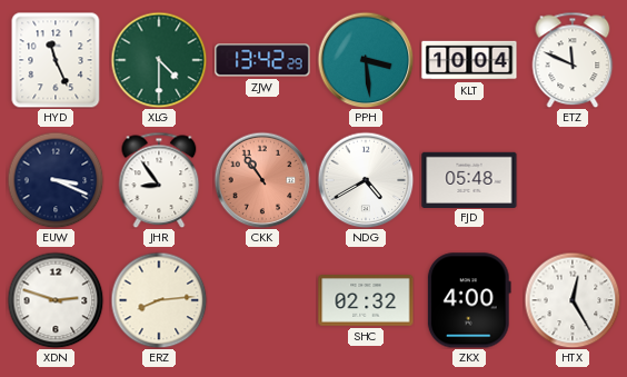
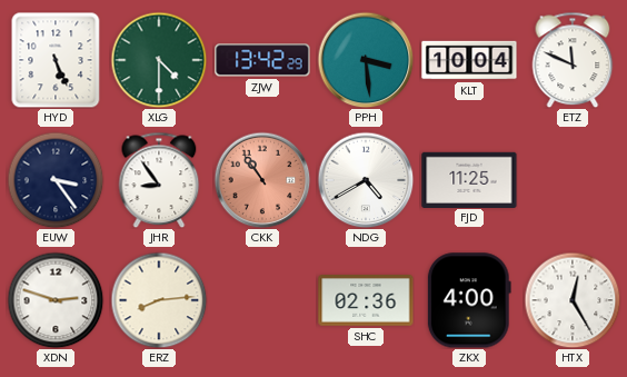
HYD: 11:26 -> 5:26
EUW: 3:19 -> 3:24
FJD: 05:48 -> 11:25
SHC: 02:32 -> 02:36
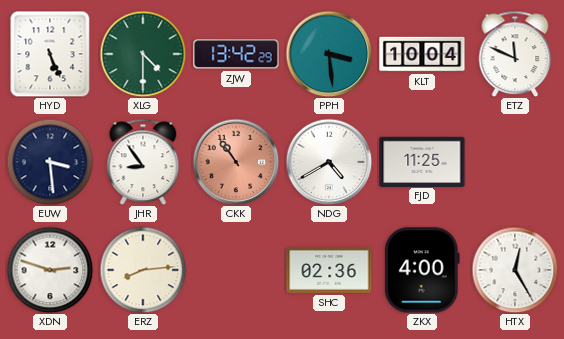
EUW: 3:24 -> 3:29
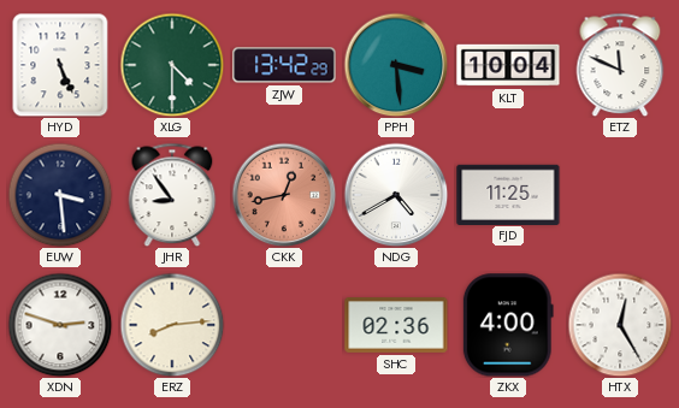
CKK: 10:54 -> 12:43
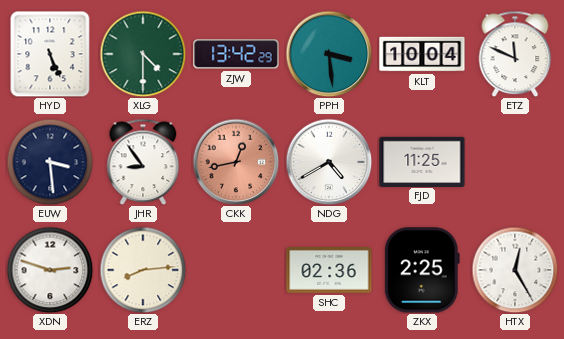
ZKX: 4:00 -> 2:25
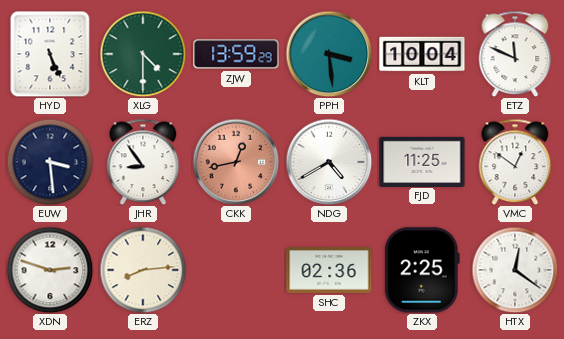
ZJW: 13:42 -> 13:59
VMC: none -> 12:51
HTX: 12:25 -> 12:21
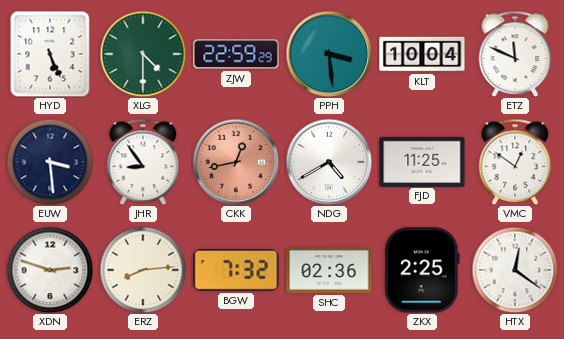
ZJW: 13:59 -> 22:59
BGW: none -> 7:32
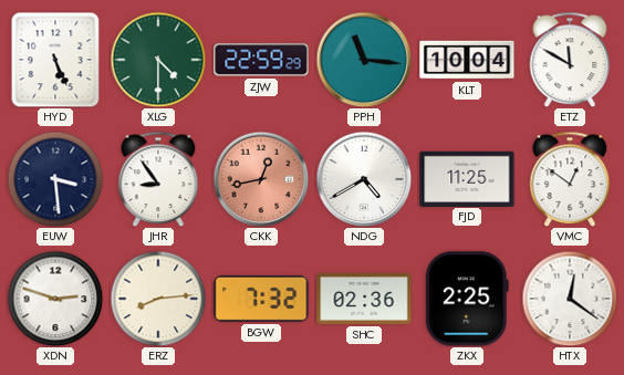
PPH: 3:29 -> 11:16
ETZ: 11:49 -> 11:50
